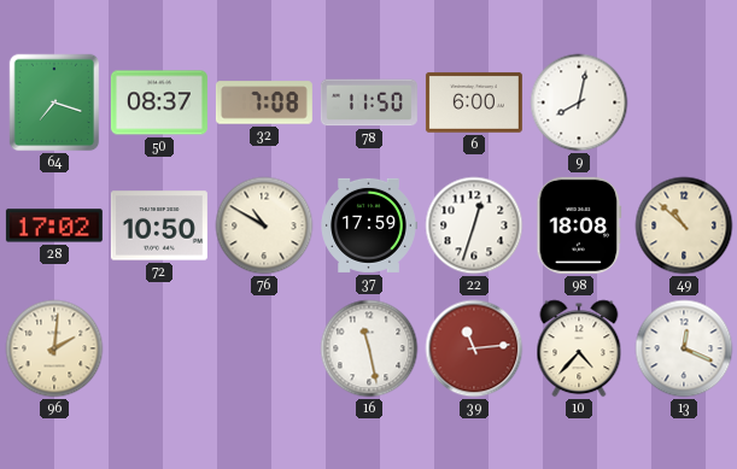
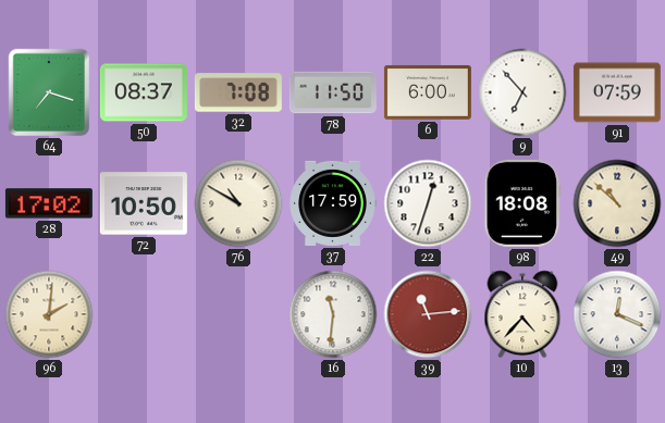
9: 8:02 -> 6:53
91: none -> 07:59
16: 11:28 -> 11:31
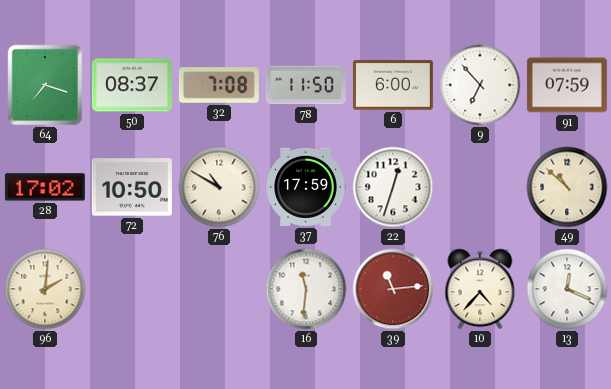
98: 18:08 -> none
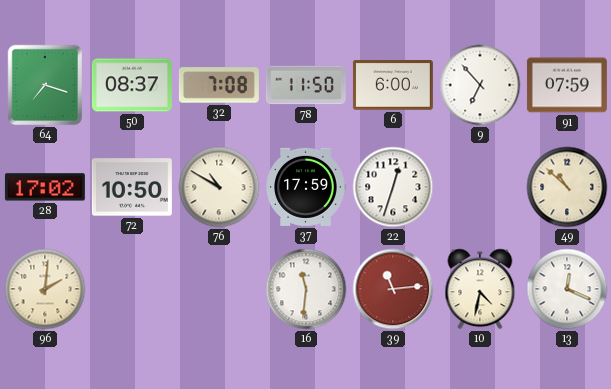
10: 4:37 -> 4:32
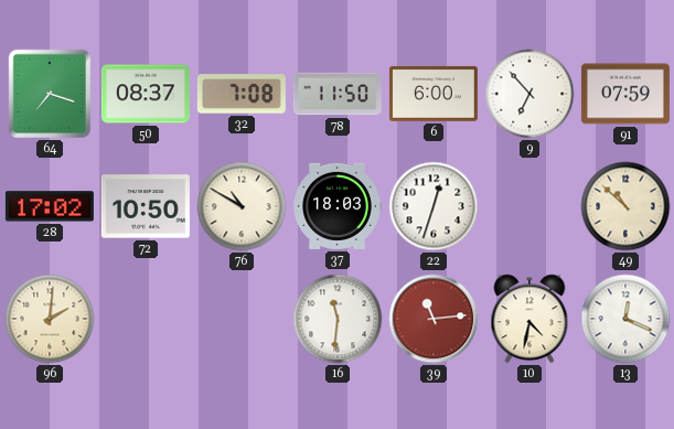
37: 17:59 -> 18:03
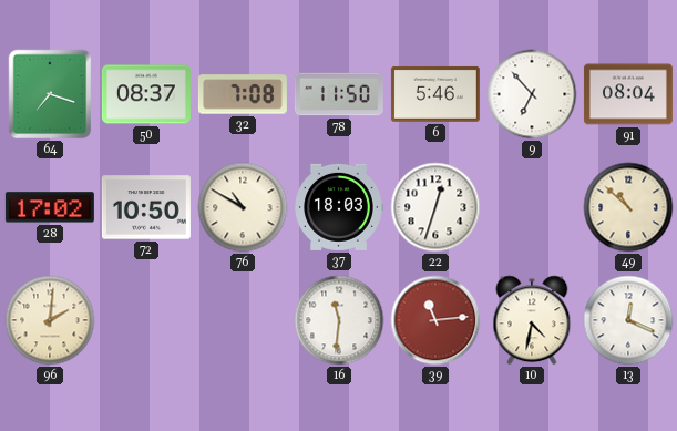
6: 6:00 -> 5:46
91: 07:59 -> 08:04
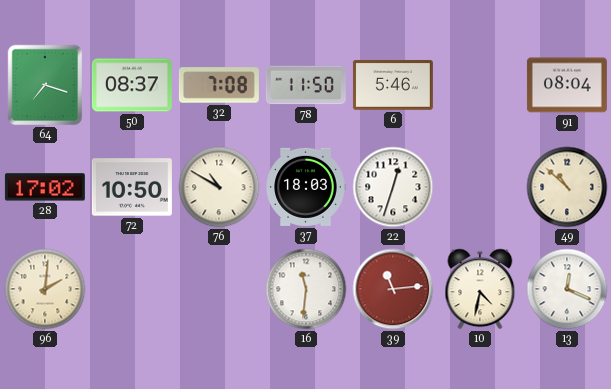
9: 6:53 -> none
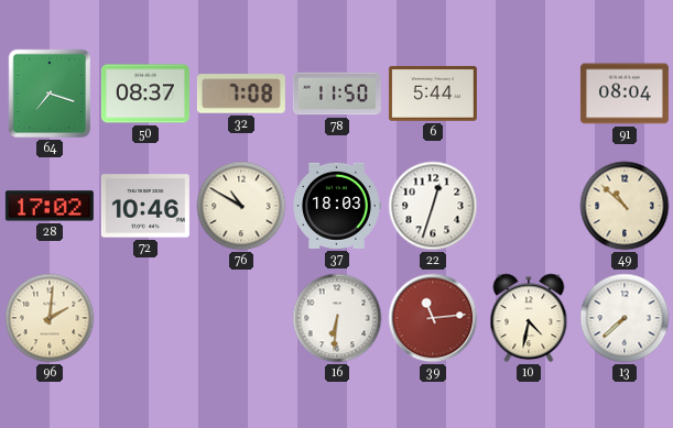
6: 5:46 -> 5:44
72: 10:50 -> 10:46
16: 11:31 -> 6:31
13: 12:19 -> 7:38
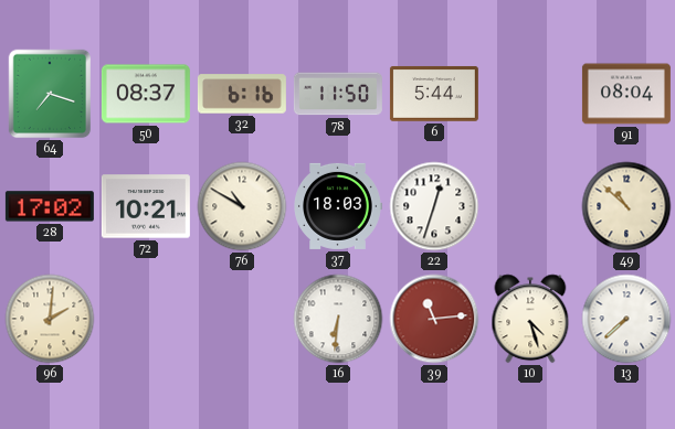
32: 7:08 -> 6:16
72: 10:46 -> 10:21
10: 4:32 -> 4:27
